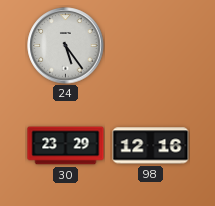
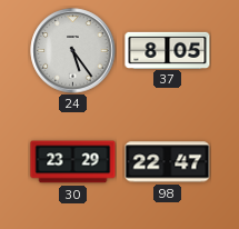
37: none -> 8:05
98: 12:16 -> 22:47
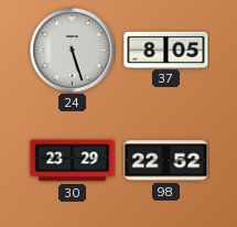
24: 5:24 -> 5:27
98: 22:47 -> 22:52
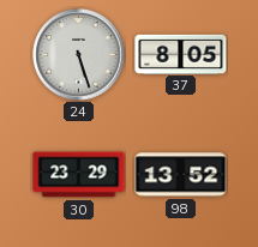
98: 22:52 -> 13:52
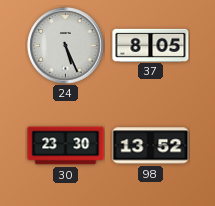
24: 5:27 -> 5:26
30: 23:29 -> 23:30
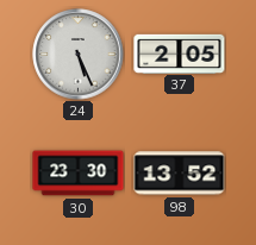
37: 8:05 -> 2:05
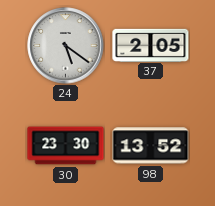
24: 5:26 -> 5:21
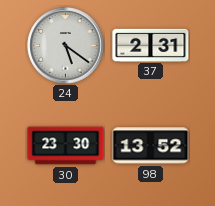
37: 2:05 -> 2:31
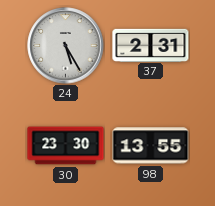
24: 5:21 -> 5:25
98: 13:52 -> 13:55
